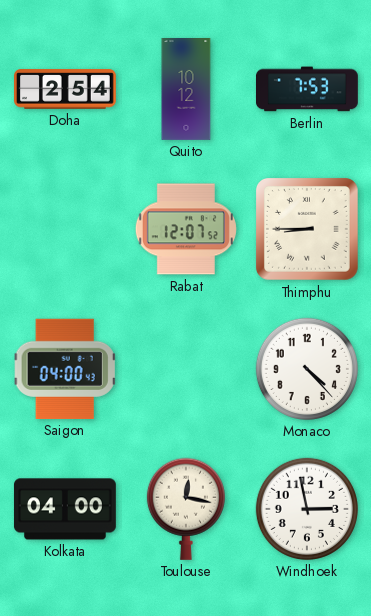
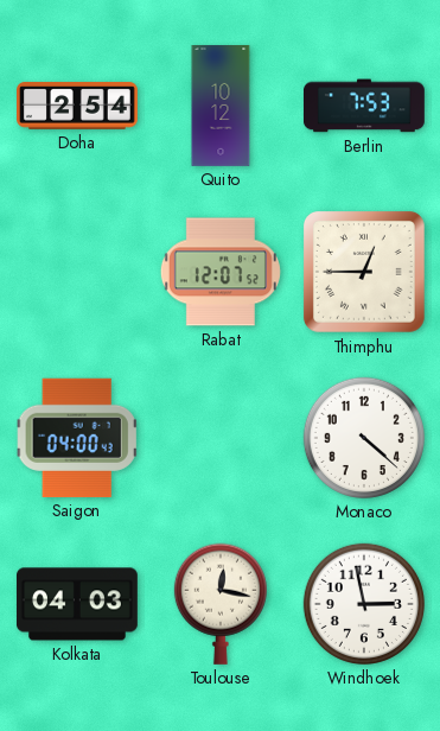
Thimphu: 8:45 -> 12:45
Monaco: 4:23 -> 4:22
Kolkata: 04:00 -> 04:03
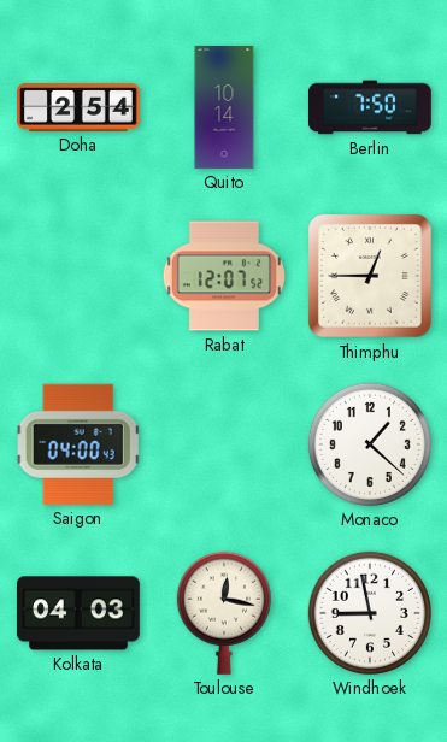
Quito: 10:12 -> 10:14
Berlin: 7:53 -> 7:50
Monaco: 4:22 -> 1:22
Windhoek: 2:58 -> 8:58
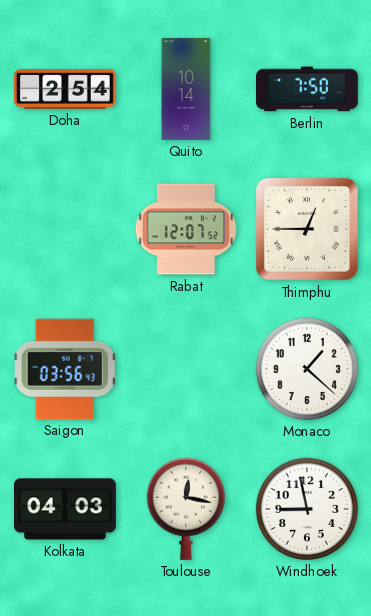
Saigon: 04:00 -> 03:56
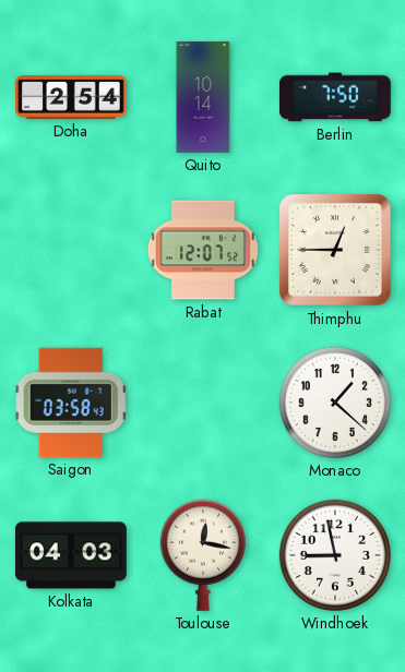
Saigon: 03:56 -> 03:58
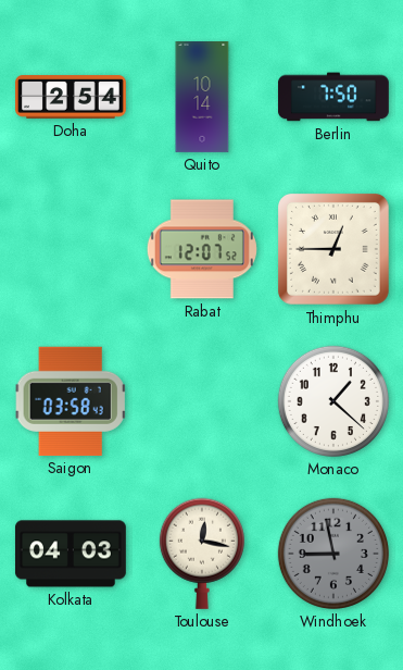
Windhoek dial: white -> grey
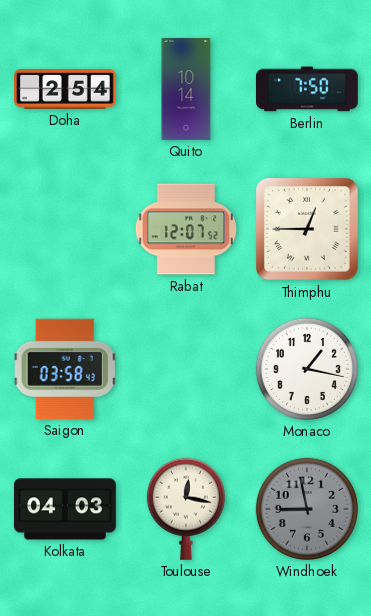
Monaco: 1:22 -> 1:17
